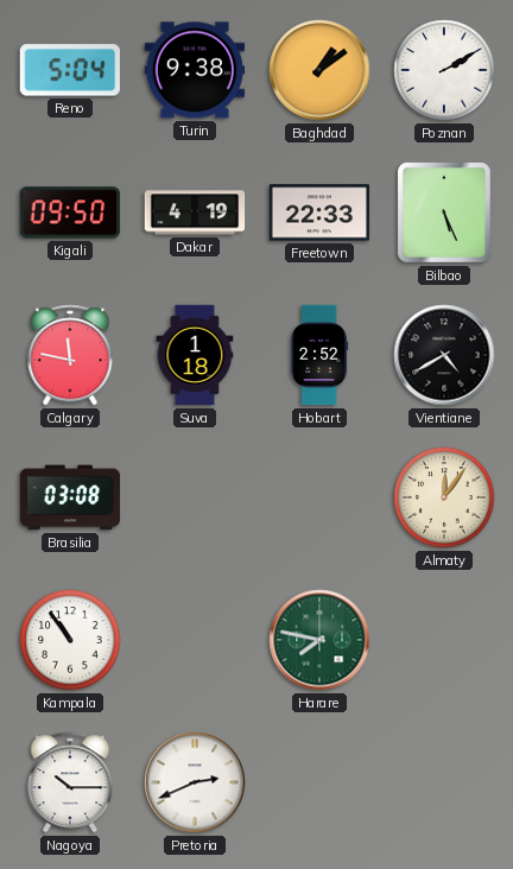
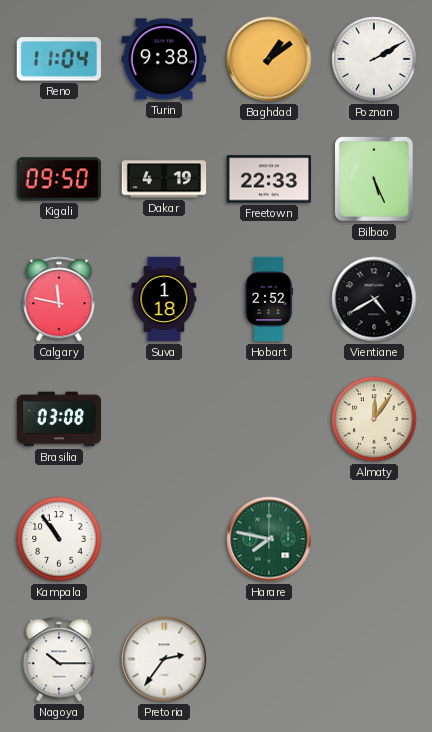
Reno: 5:04 -> 11:04
Pretoria: 2:41 -> 2:36
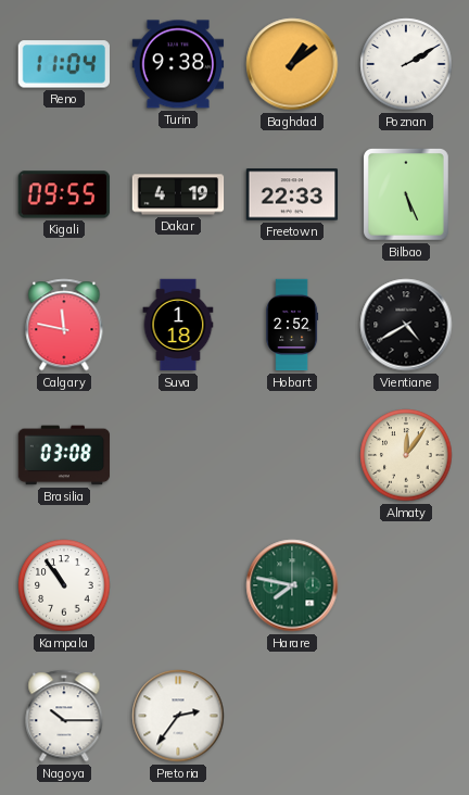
Kigali: 09:50 -> 09:55
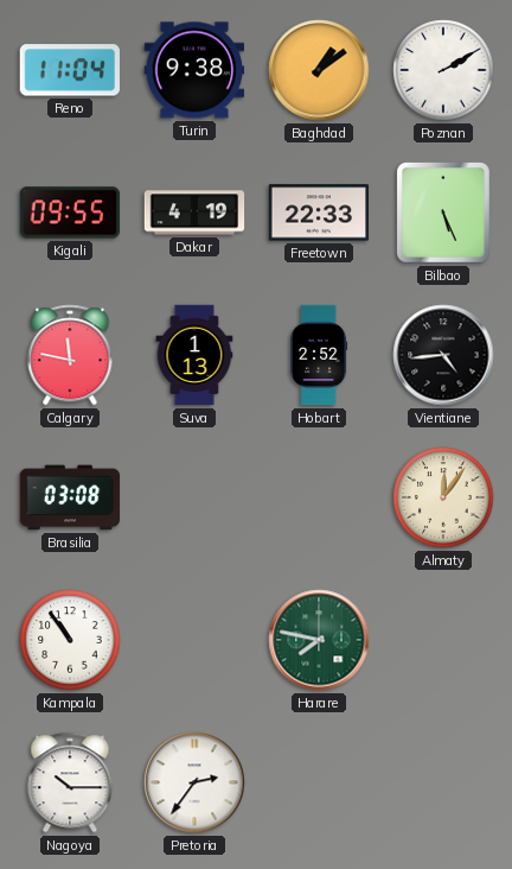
Suva: 1:18 -> 1:13
Vientiane: 4:40 -> 4:44
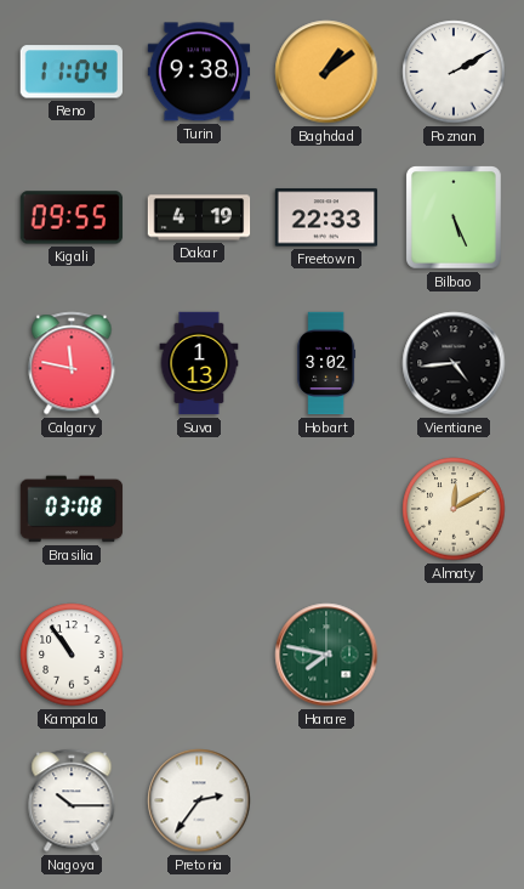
Hobart: 2:52 -> 3:02
Almaty: 12:06 -> 12:10
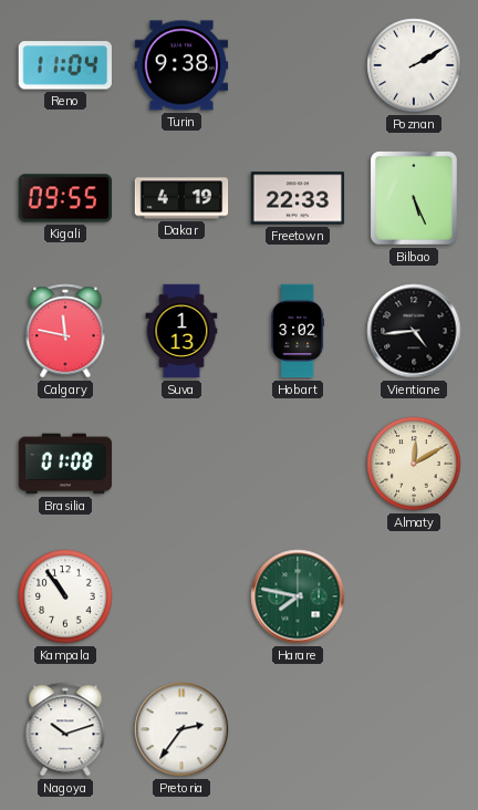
Baghdad: 1:09 -> none
Brasilia: 03:08 -> 01:08
Nagoya: 10:15 -> 10:12
